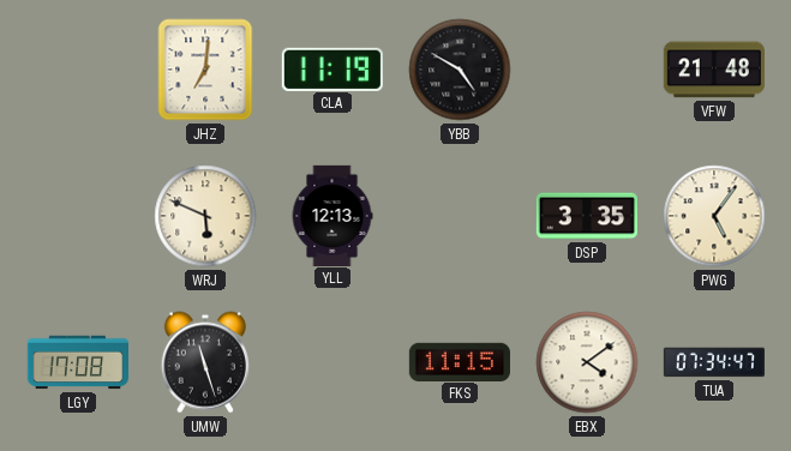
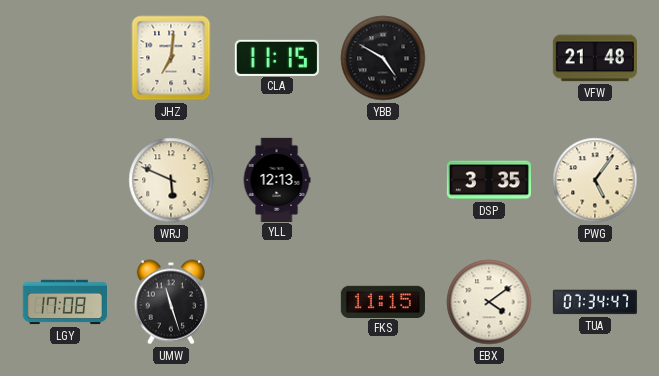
CLA: 11:19 -> 11:15
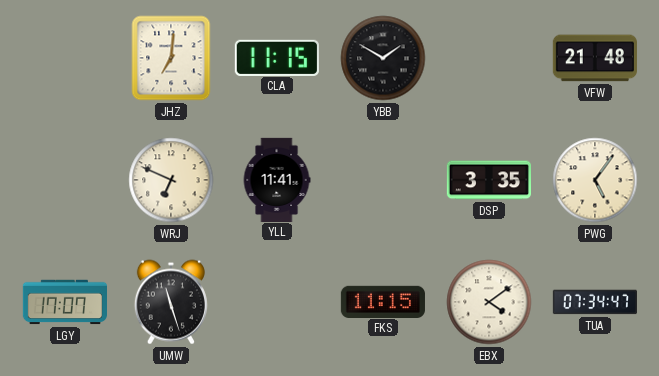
YBB: 4:50 -> 1:50
WRJ: 5:49 -> 6:49
YLL: 12:13 -> 11:41
LGY: 17:08 -> 17:07
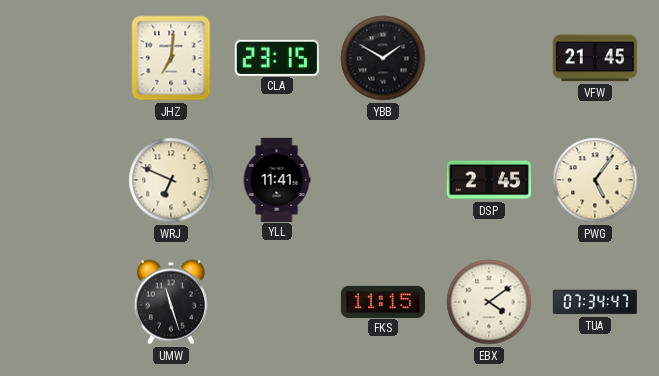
CLA: 11:15 -> 23:15
VFW: 21:48 -> 21:45
DSP: 3:35 -> 2:45
LGY: 17:07 -> none
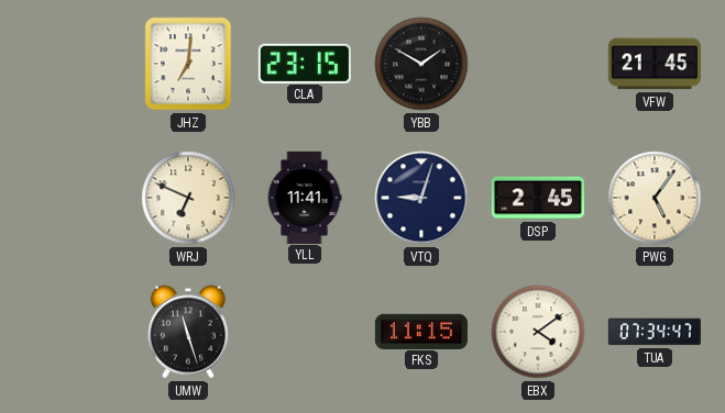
VTQ: none -> 9:03
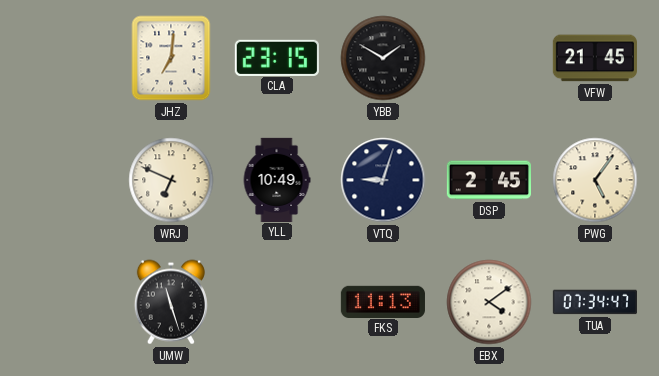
YLL: 11:41 -> 10:49
FKS: 11:15 -> 11:13
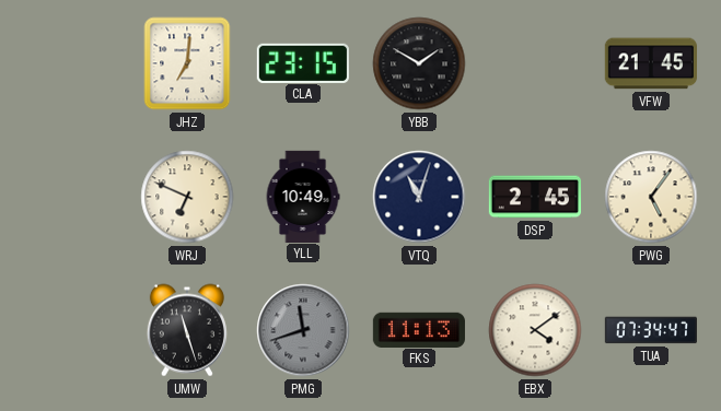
VTQ: 9:03 -> 11:03
PMG: none -> 11:42
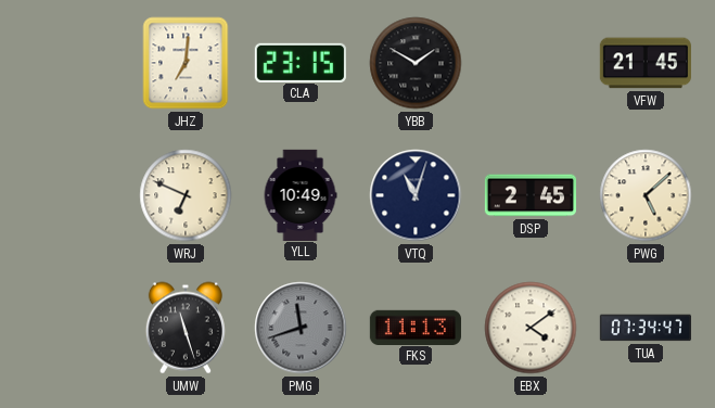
PWG: 5:06 -> 5:08
